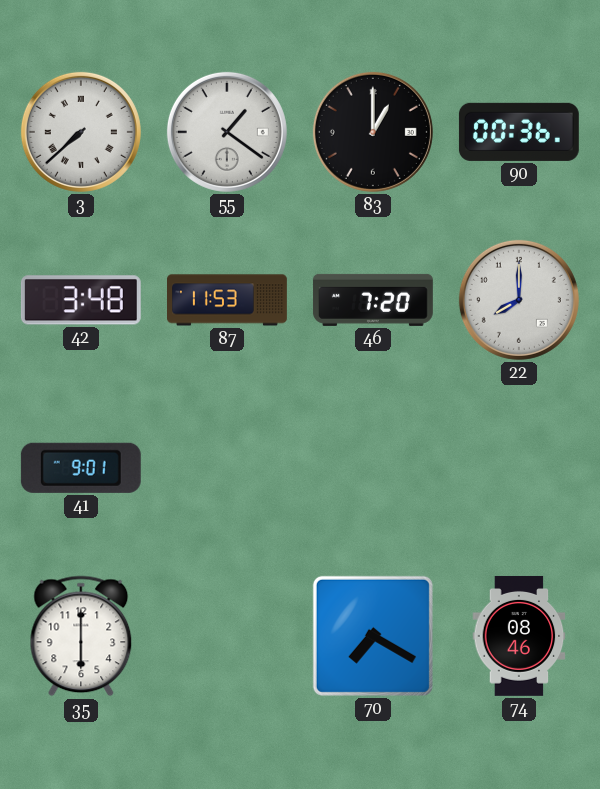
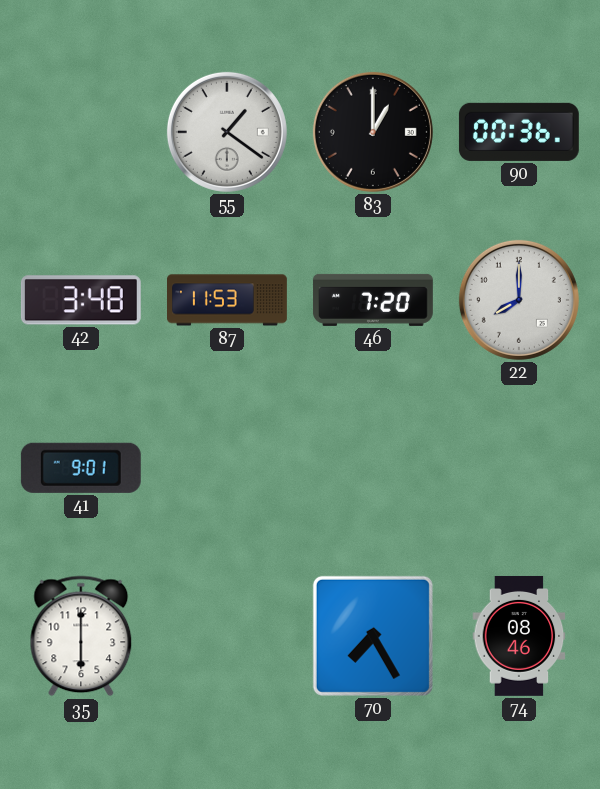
3: 7:38 -> none
70: 7:20 -> 7:25
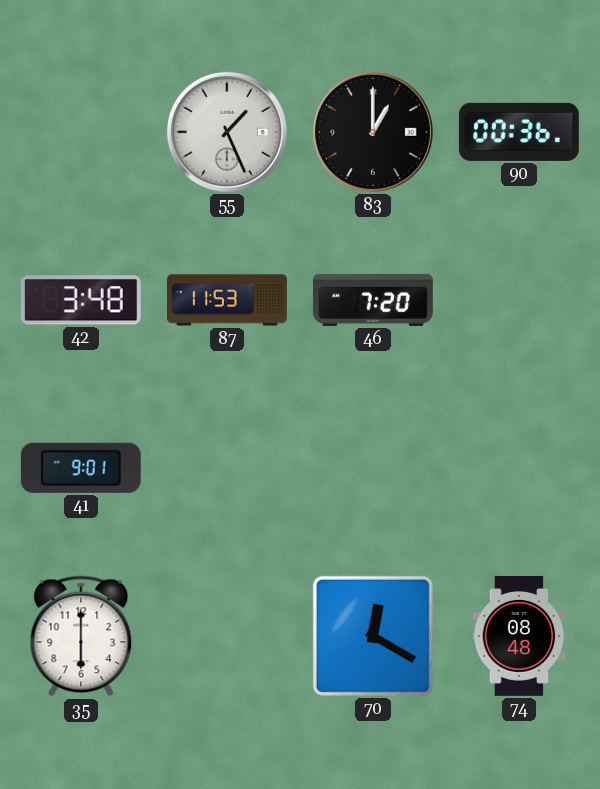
55: 1:21 -> 1:26
22: 8:00 -> none
70: 7:25 -> 12:20
74: 08:46 -> 08:48
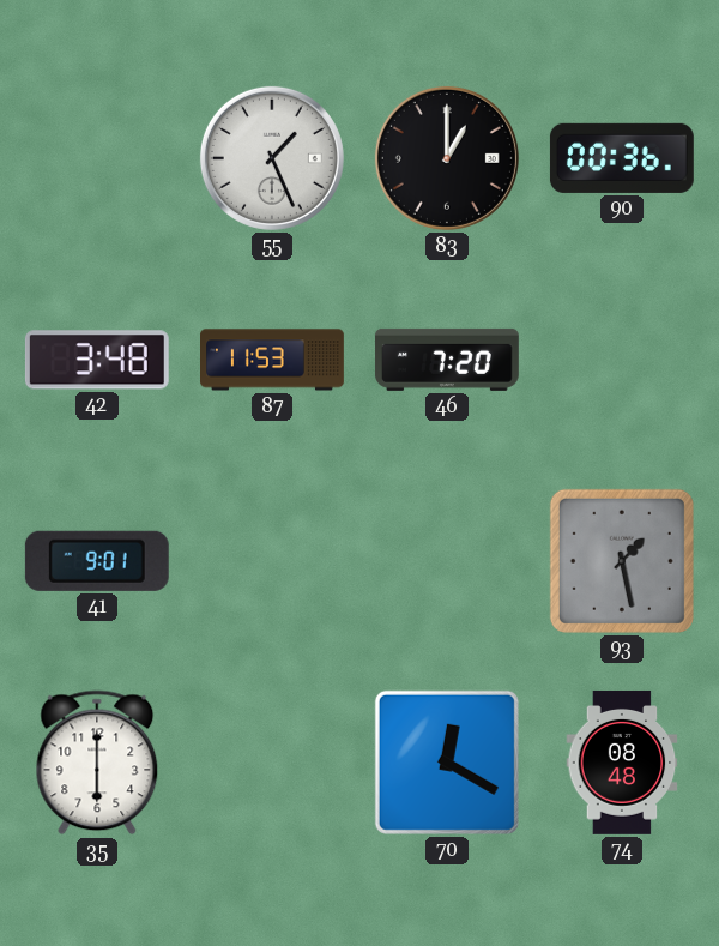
93: none -> 1:28
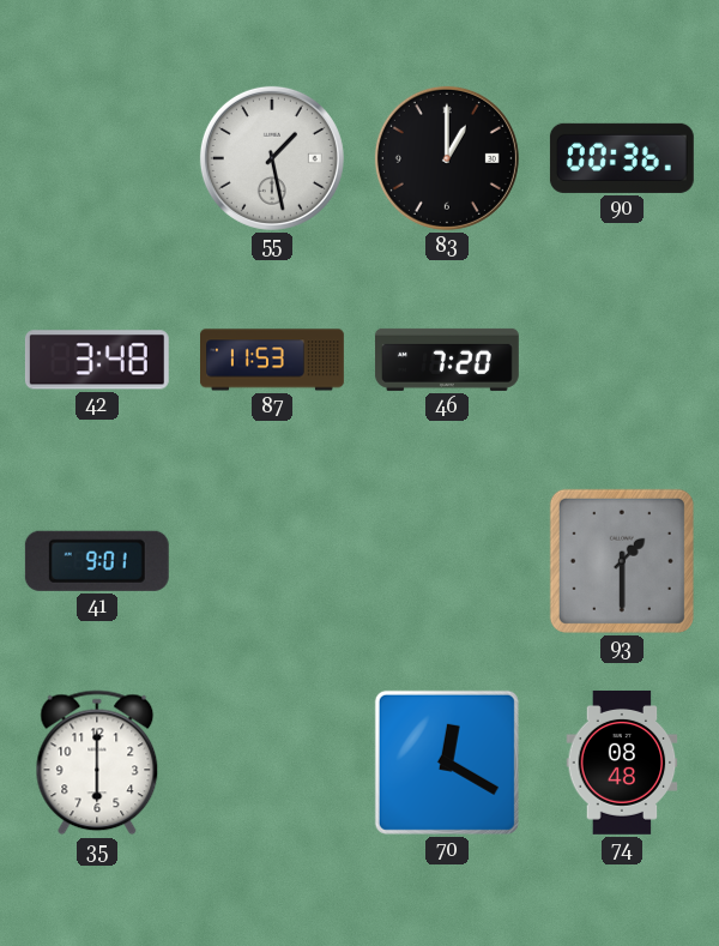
55: 1:26 -> 1:28
93: 1:28 -> 1:30
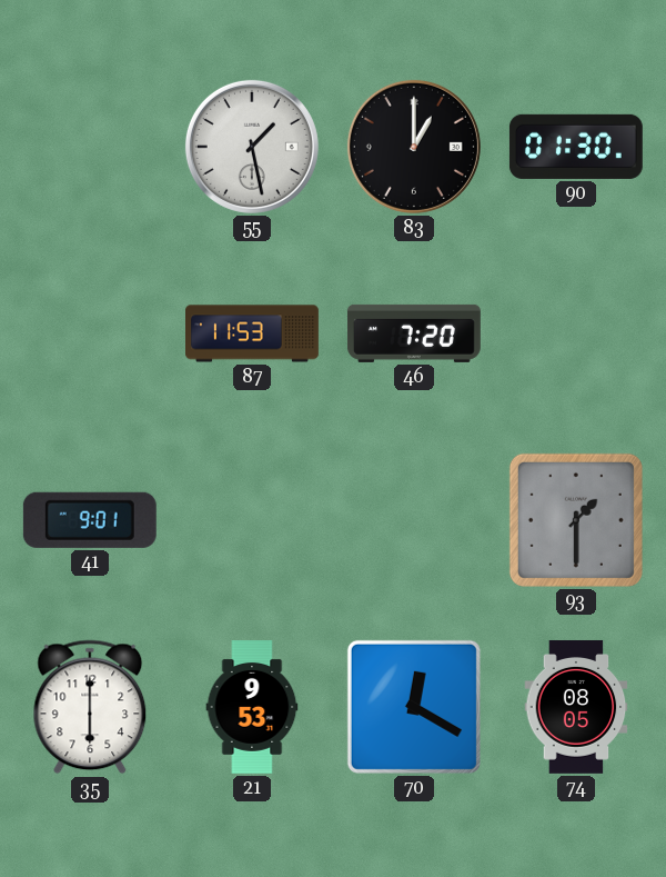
90: 00:36 -> 01:30
42: 3:48 -> none
21: none -> 9:53
74: 08:48 -> 08:05
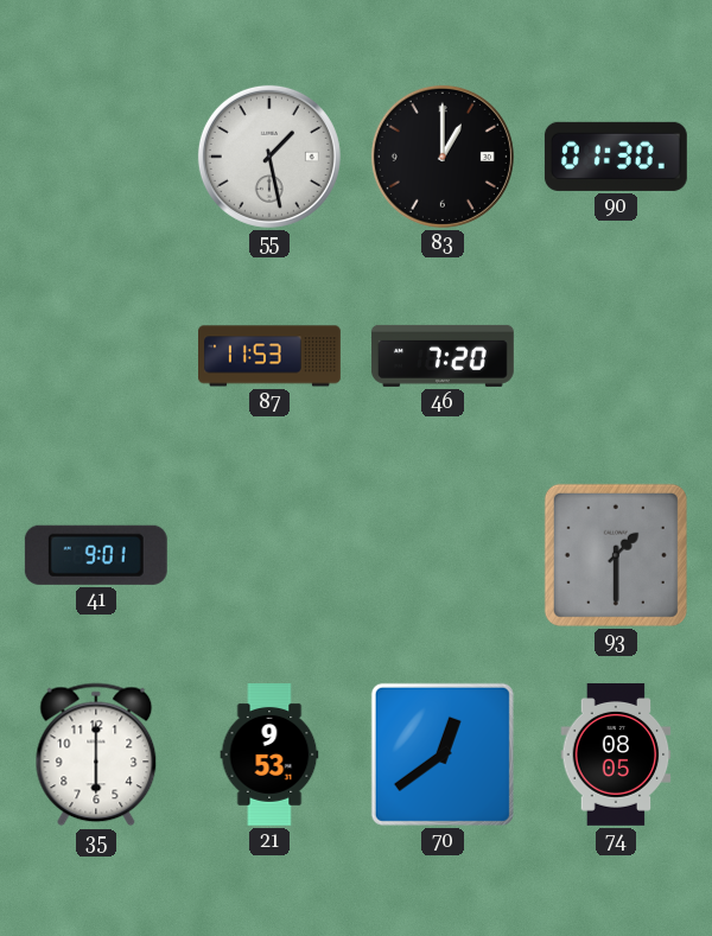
70: 12:20 -> 12:39
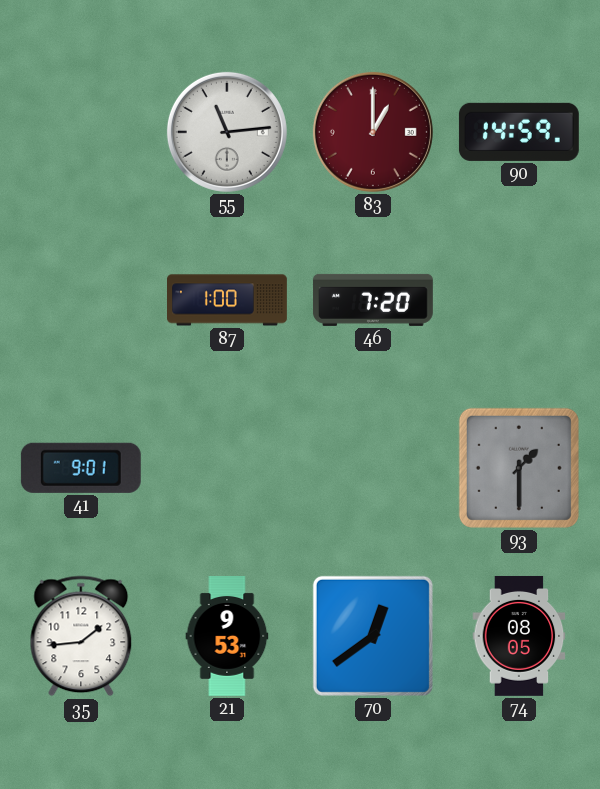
55: 1:28 -> 11:14
83 dial: black -> burgundy
90: 01:30 -> 14:59
87: 11:53 -> 1:00
35: 6:00 -> 1:44
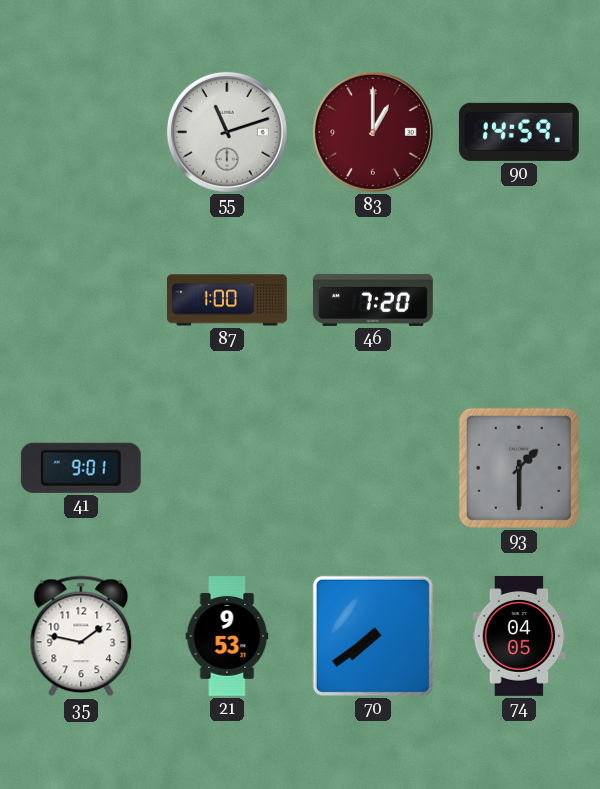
55: 11:14 -> 11:12
35: 1:44 -> 1:47
70: 12:39 -> 7:39
74: 08:05 -> 04:05
